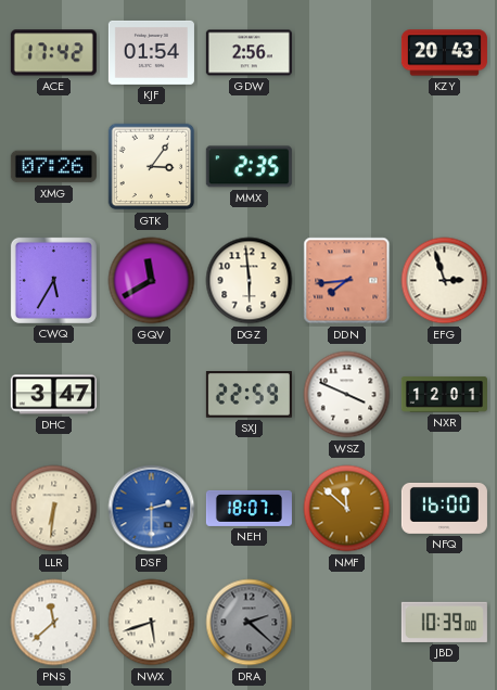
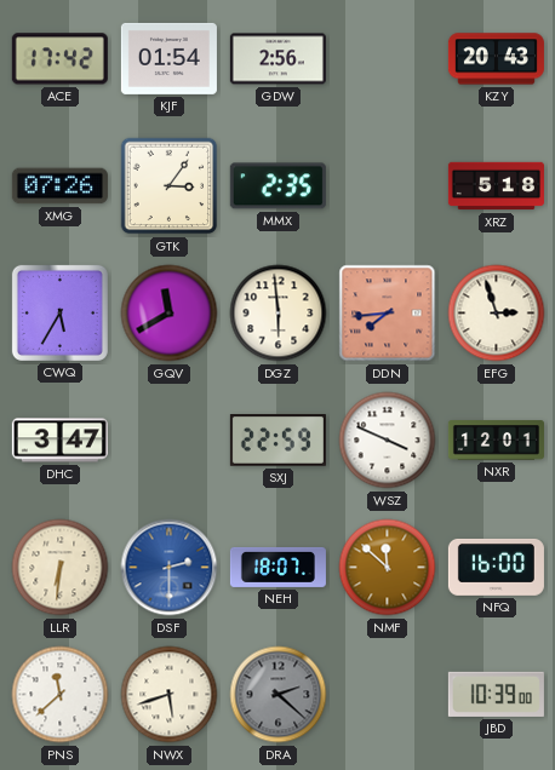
XRZ: none -> 5:18
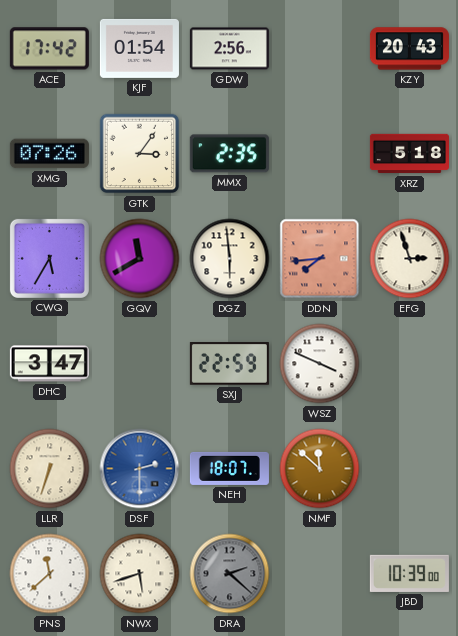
NXR: 12:01 -> none
LLR: 6:31 -> 6:33
NFQ: 16:00 -> none
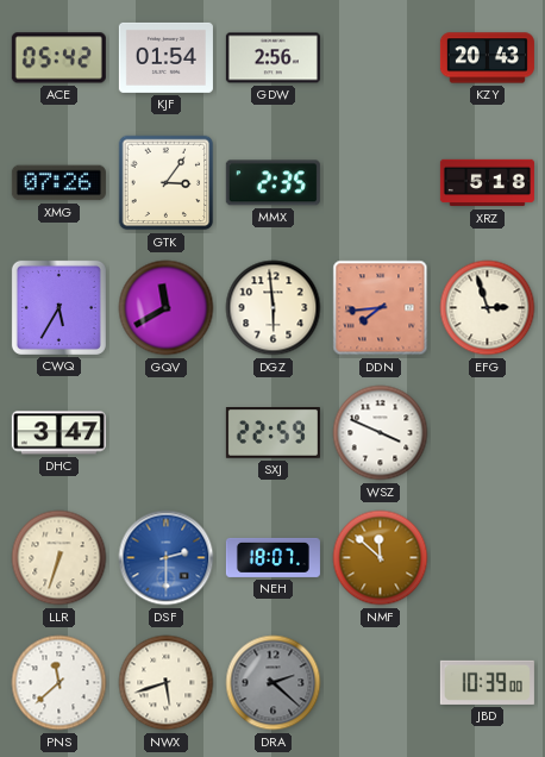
ACE: 17:42 -> 05:42
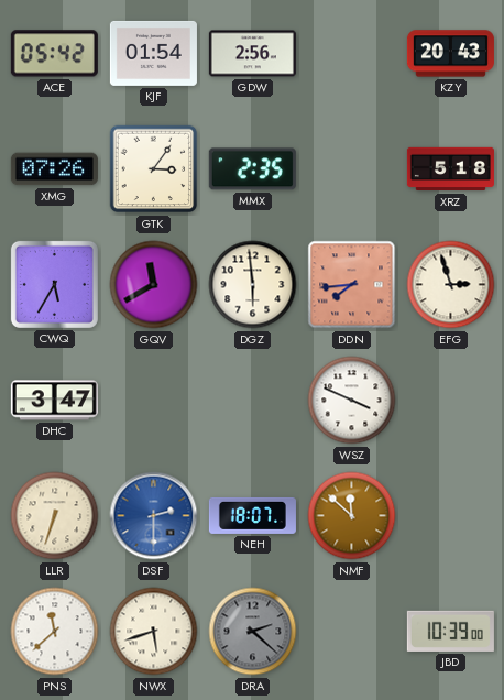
SXJ: 22:59 -> none
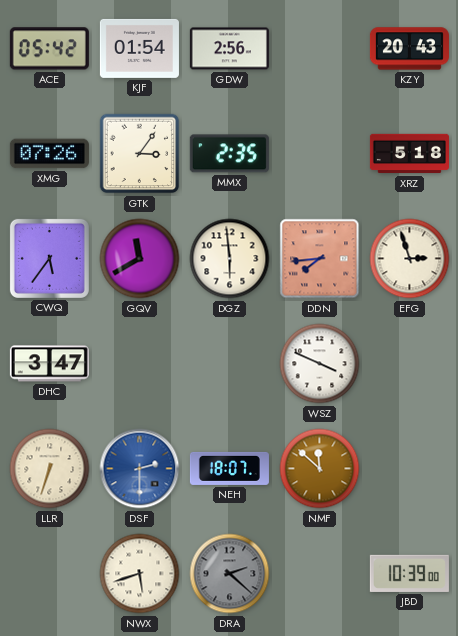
CWQ: 5:35 -> 5:36
PNS: 11:38 -> none
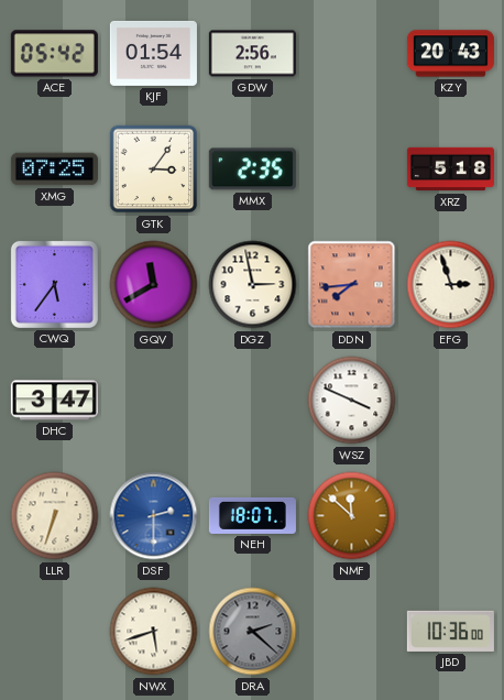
XMG: 07:26 -> 07:25
DGZ: 5:59 -> 2:58
JBD: 10:39 -> 10:36
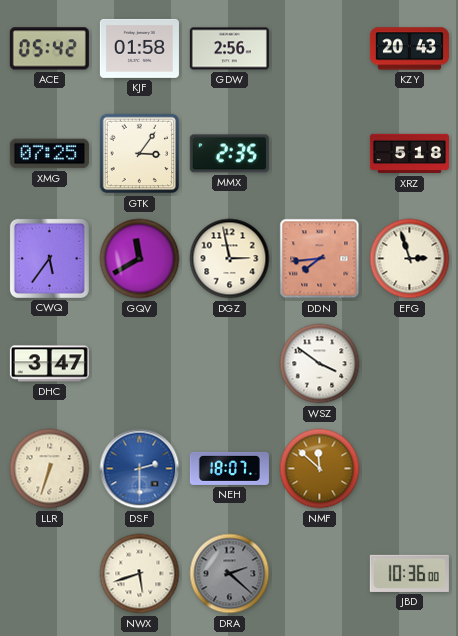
KJF: 01:54 -> 01:58
WSZ: 3:49 -> 3:51
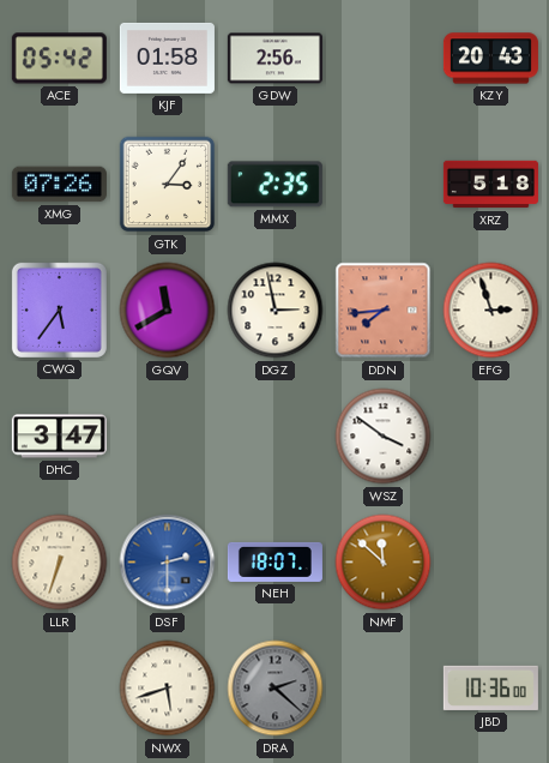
XMG: 07:25 -> 07:26
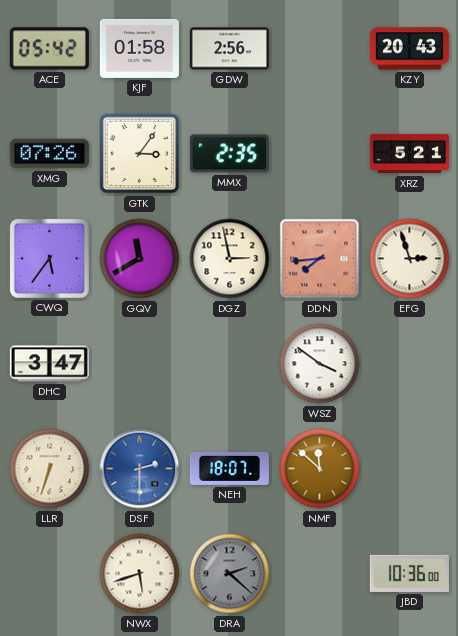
XRZ: 5:18 -> 5:21
